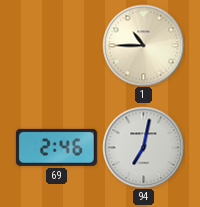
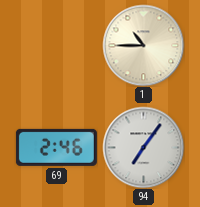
94: 7:02 -> 7:06
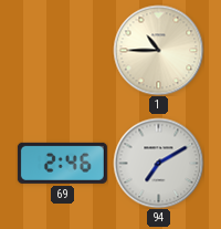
94: 7:06 -> 7:10
